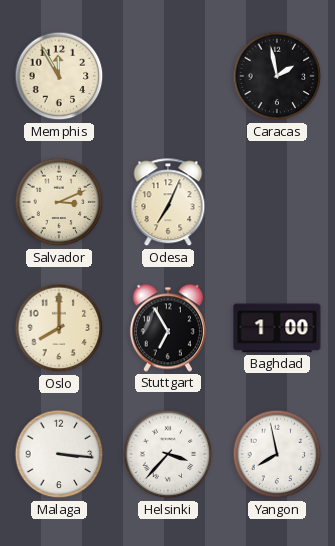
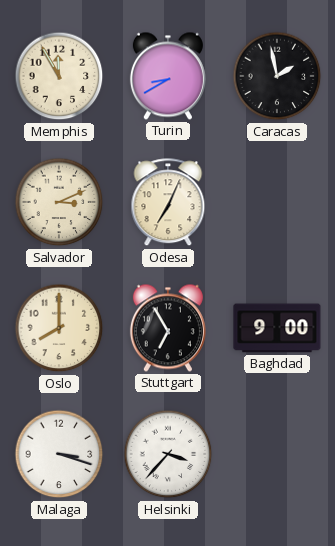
Turin: none -> 8:40
Baghdad: 1:00 -> 9:00
Malaga: 3:16 -> 3:18
Yangon: 7:58 -> none
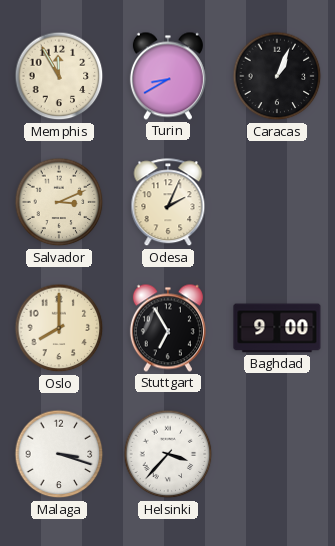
Caracas: 1:58 -> 1:04
Odesa: 7:04 -> 2:04
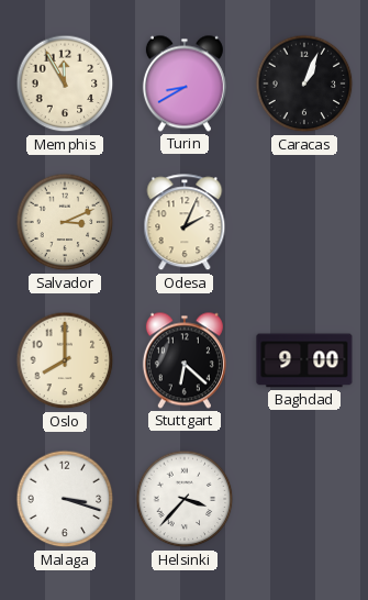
Stuttgart: 6:55 -> 6:22
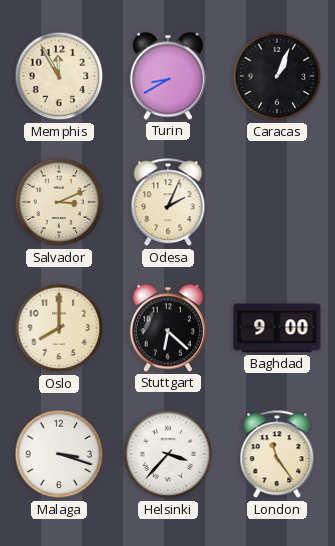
London: none -> 11:24
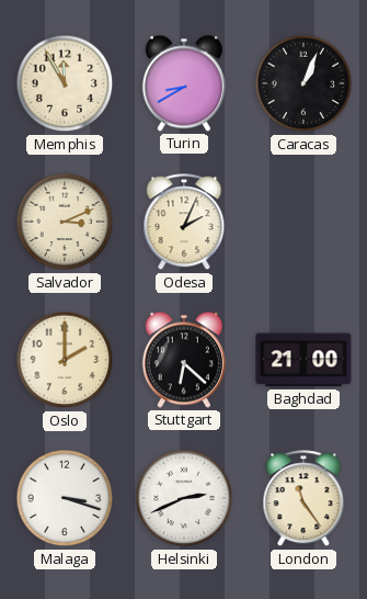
Oslo: 8:00 -> 2:00
Baghdad: 9:00 -> 21:00
Helsinki: 3:37 -> 2:41
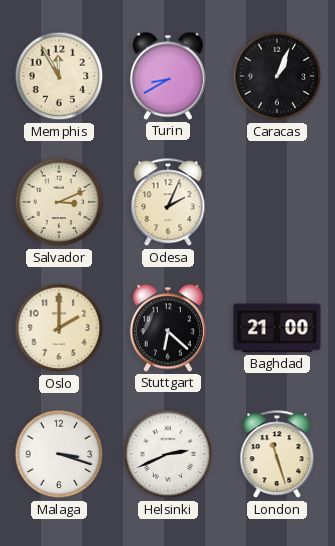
London: 11:24 -> 11:27
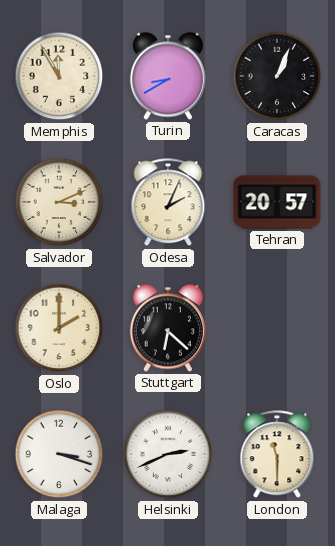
Tehran: none -> 20:57
Baghdad: 21:00 -> none
London: 11:27 -> 11:30
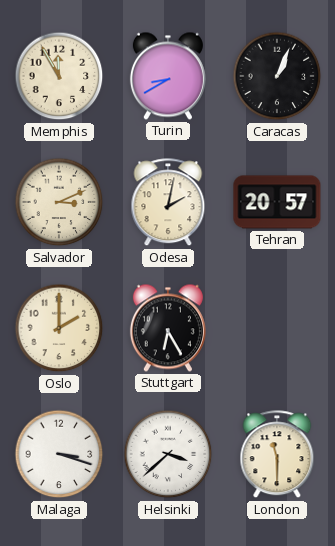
Odesa: 2:04 -> 2:02
Stuttgart: 6:22 -> 6:25
Helsinki: 2:41 -> 3:38
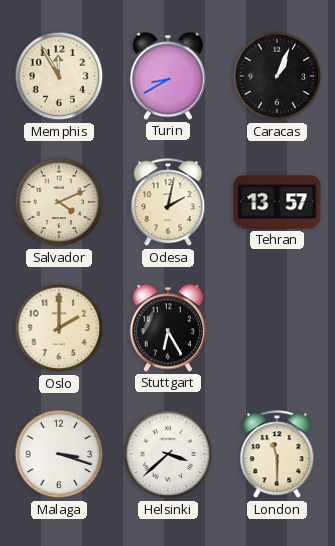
Salvador: 3:11 -> 4:11
Tehran: 20:57 -> 13:57
